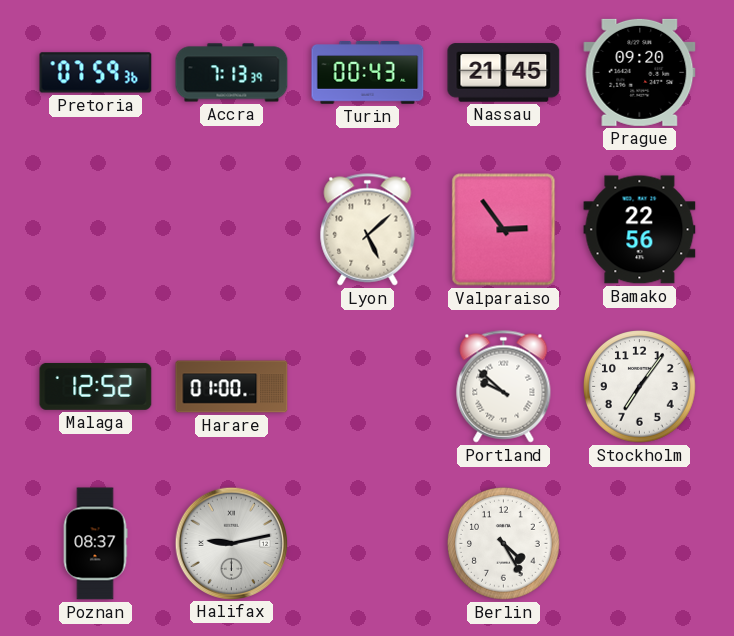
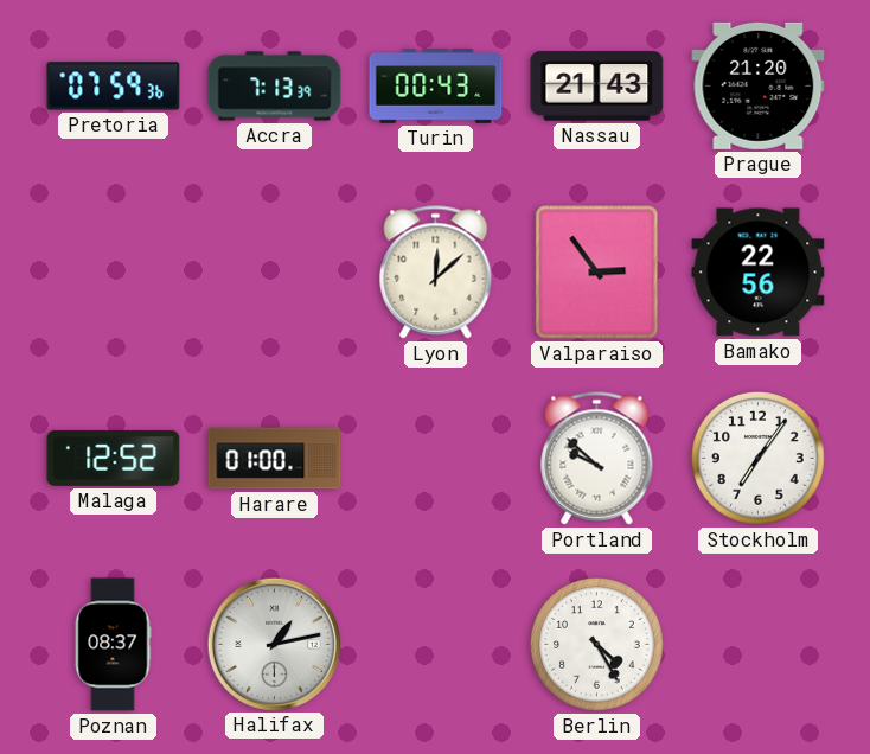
Nassau: 21:45 -> 21:43
Prague: 09:20 -> 21:20
Lyon: 5:08 -> 12:08
Halifax: 9:13 -> 1:13
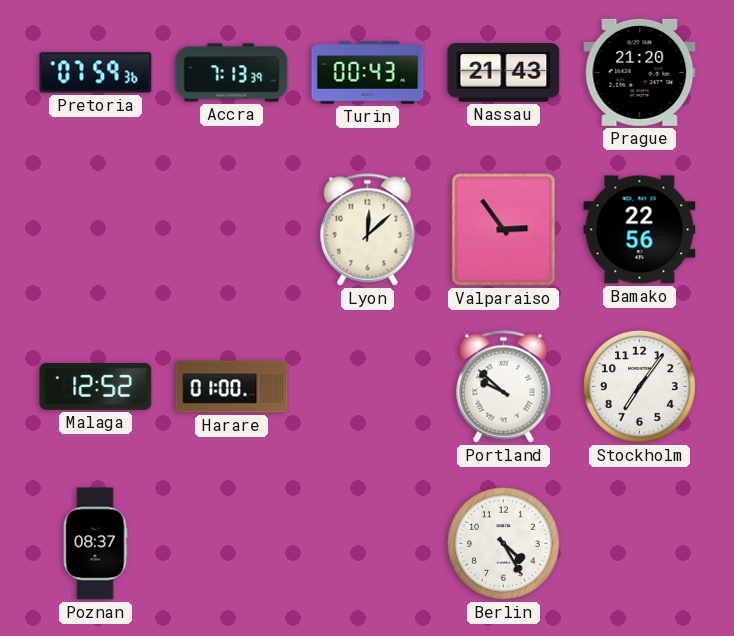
Halifax: 1:13 -> none
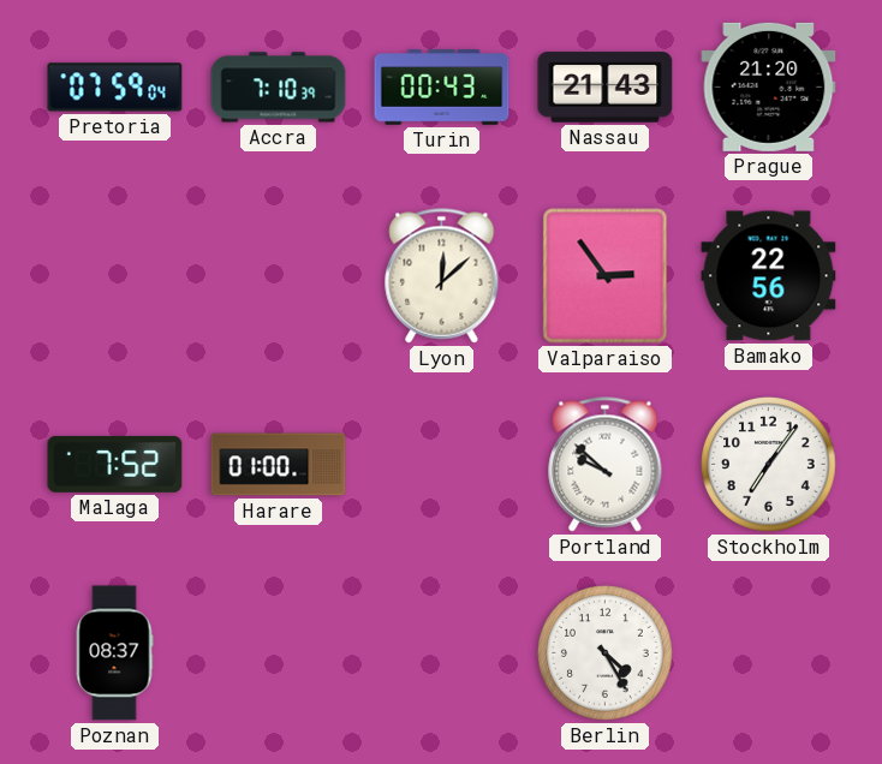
Pretoria: 07:59:36 -> 07:59:04
Accra: 7:13 -> 7:10
Malaga: 12:52 -> 7:52
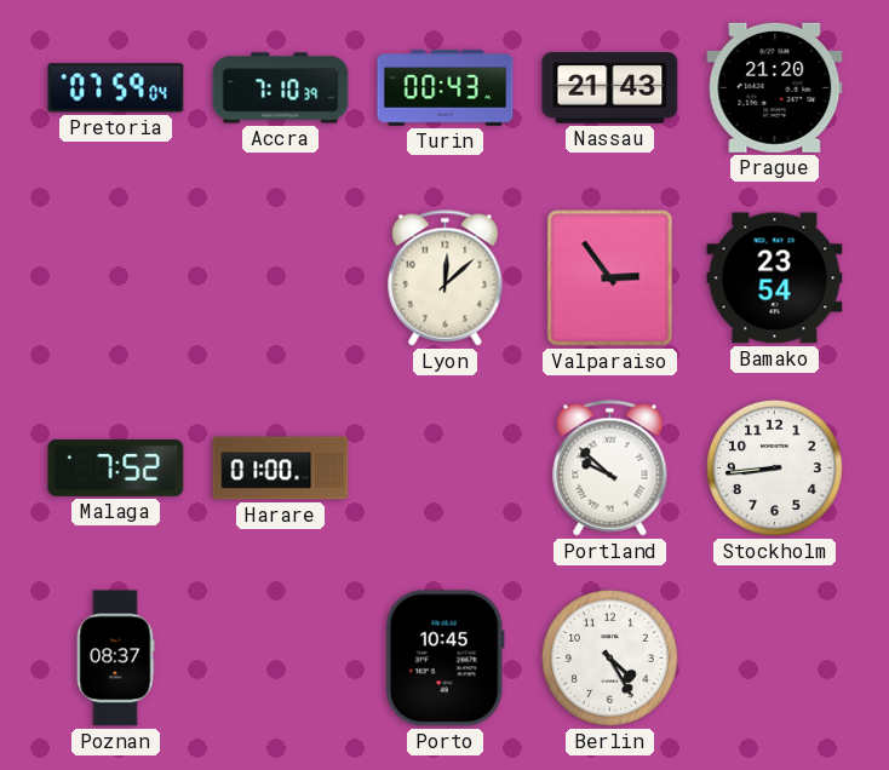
Bamako: 22:56 -> 23:54
Stockholm: 7:06 -> 8:44
Porto: none -> 10:45
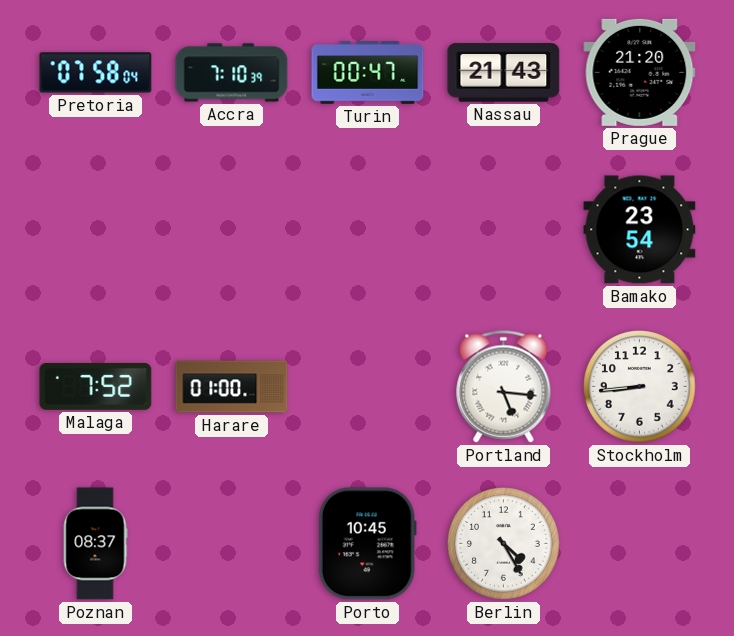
Pretoria: 07:59 -> 07:58
Turin: 00:43 -> 00:47
Lyon: 12:08 -> none
Valparaiso: 2:54 -> none
Portland: 9:52 -> 5:16
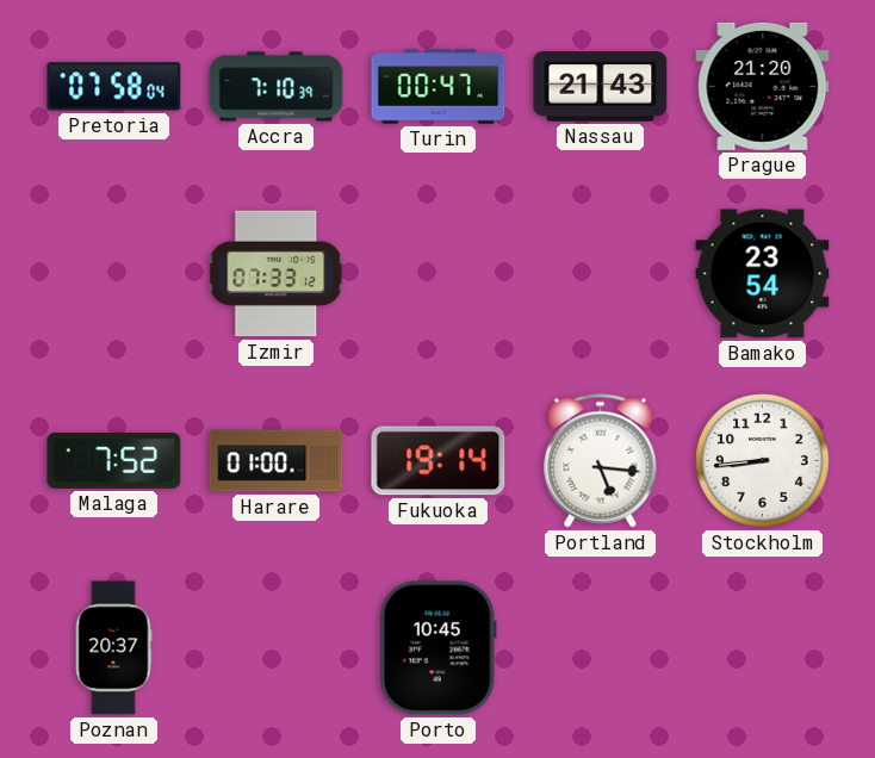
Izmir: none -> 07:33
Fukuoka: none -> 19:14
Poznan: 08:37 -> 20:37
Berlin: 4:25 -> none
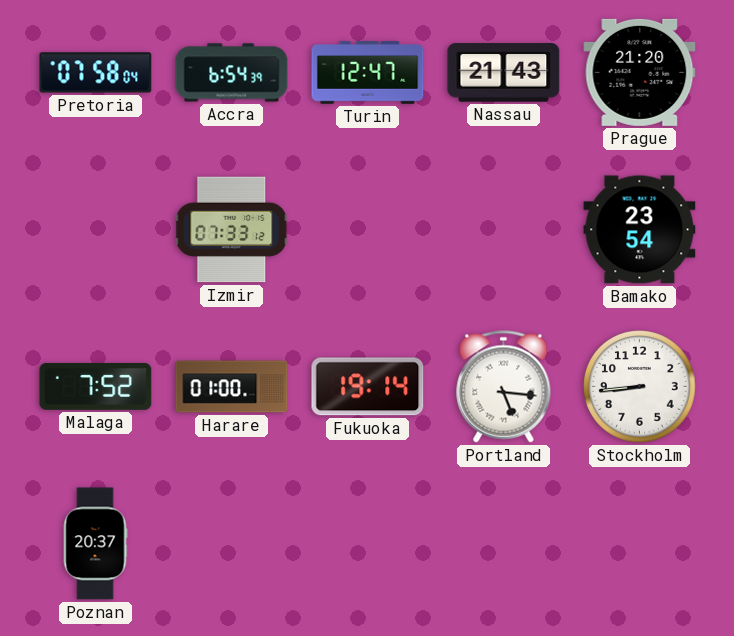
Accra: 7:10 -> 6:54
Turin: 00:47 -> 12:47
Porto: 10:45 -> none
